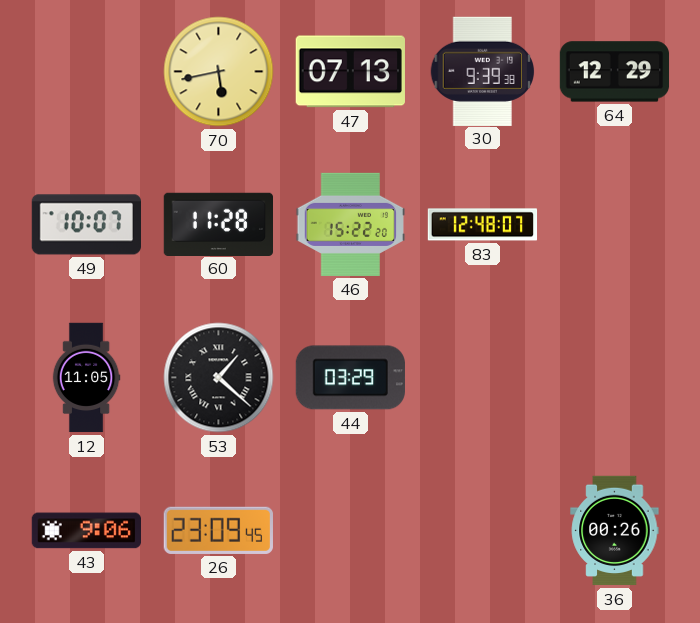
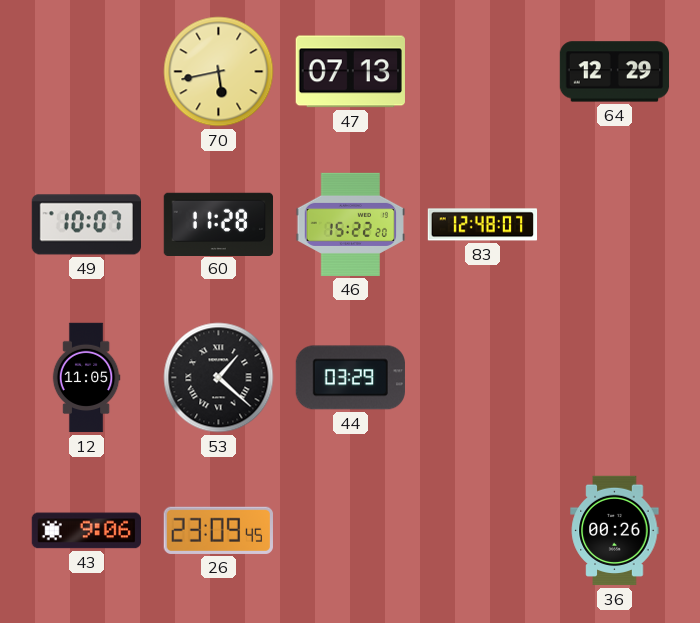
30: 9:39 -> none
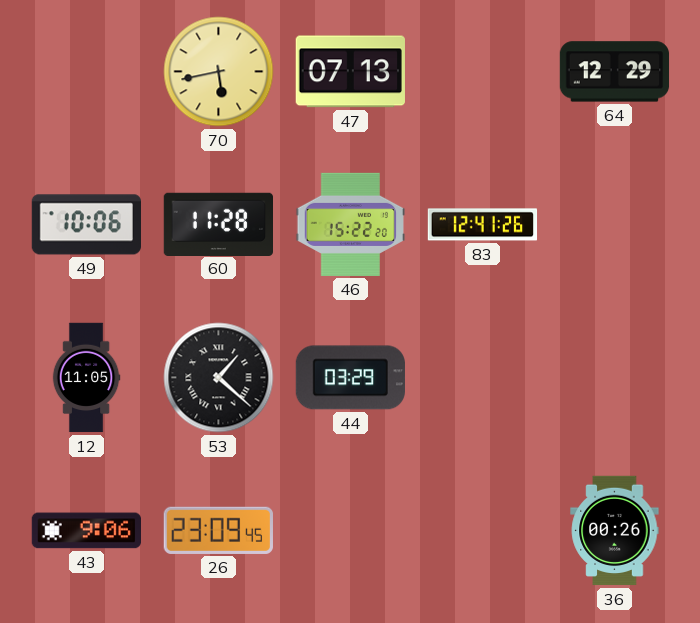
49: 10:07 -> 10:06
83: 12:48 -> 12:41
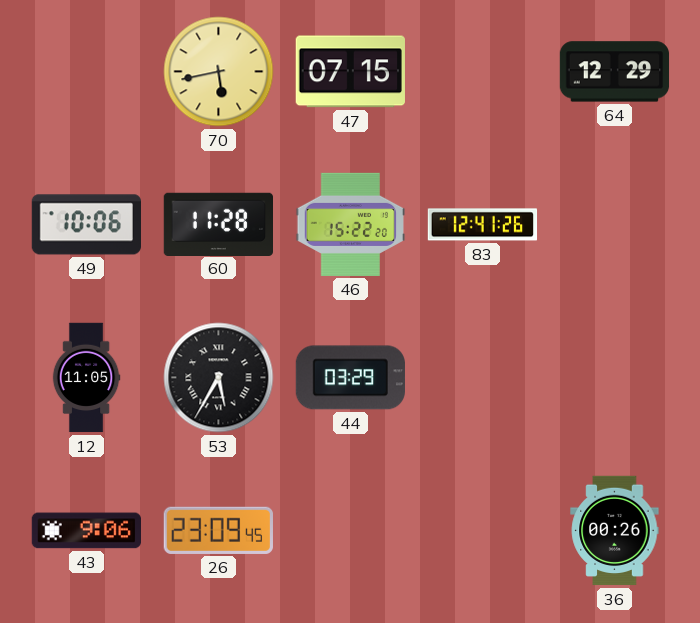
47: 07:13 -> 07:15
53: 1:22 -> 5:35
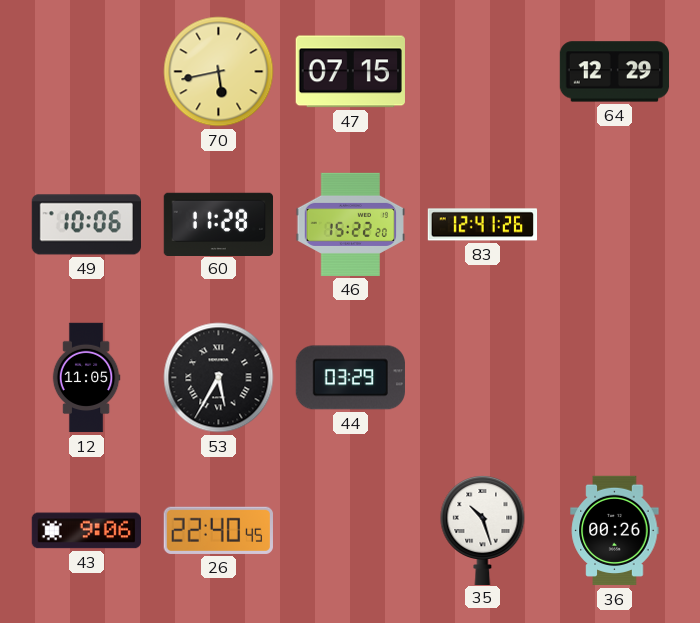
26: 23:09 -> 22:40
35: none -> 10:27
